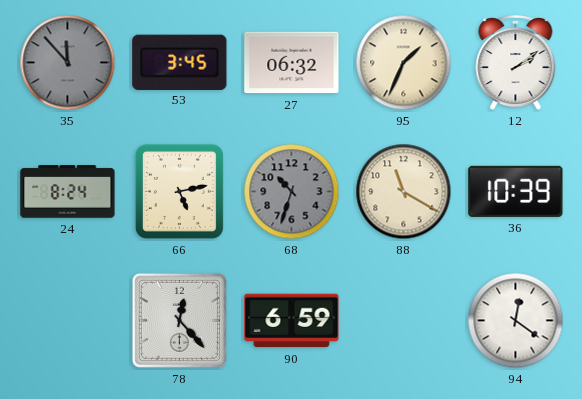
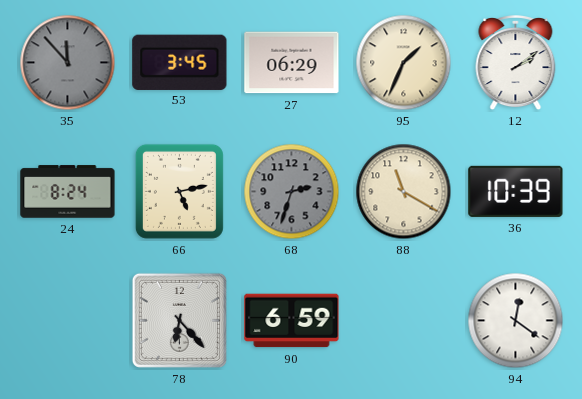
27: 06:32 -> 06:29
68: 10:33 -> 2:33
78: 12:23 -> 6:23
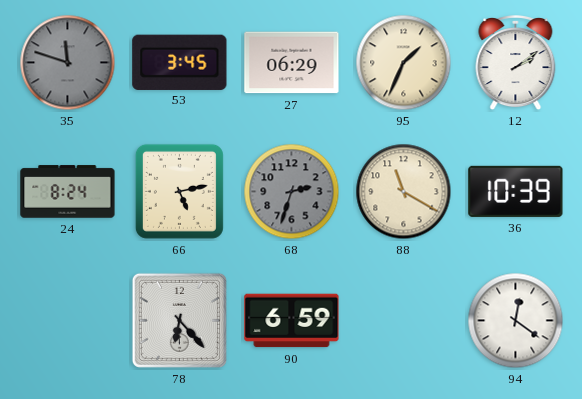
35: 11:53 -> 11:48
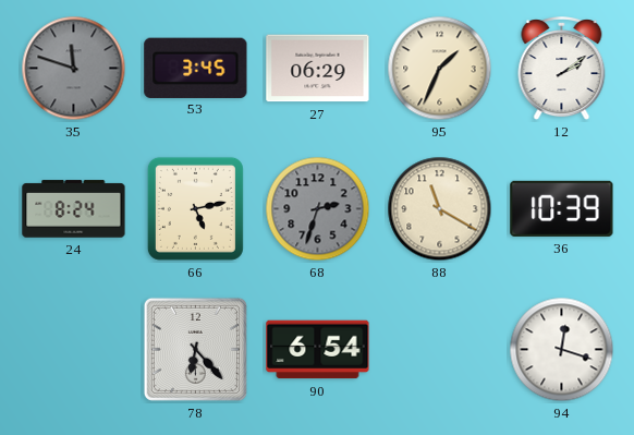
90: 6:59 -> 6:54
94: 12:21 -> 12:18
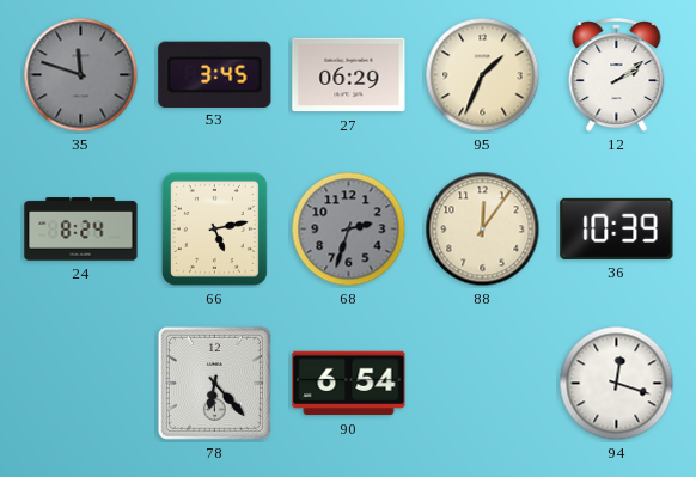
88: 11:20 -> 12:06
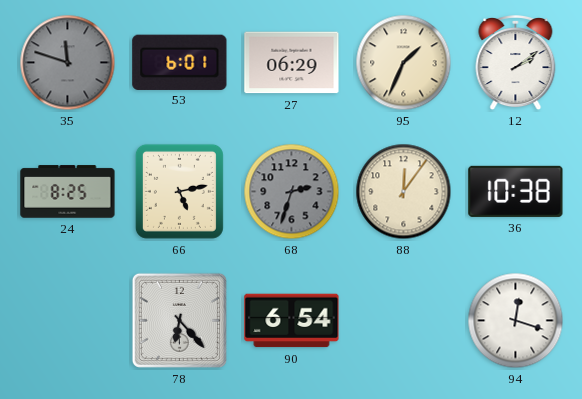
53: 3:45 -> 6:01
24: 8:24 -> 8:25
36: 10:39 -> 10:38
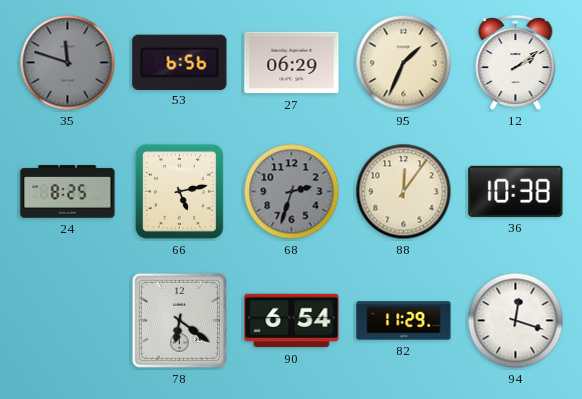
53: 6:01 -> 6:56
78: 6:23 -> 6:21
82: none -> 11:29
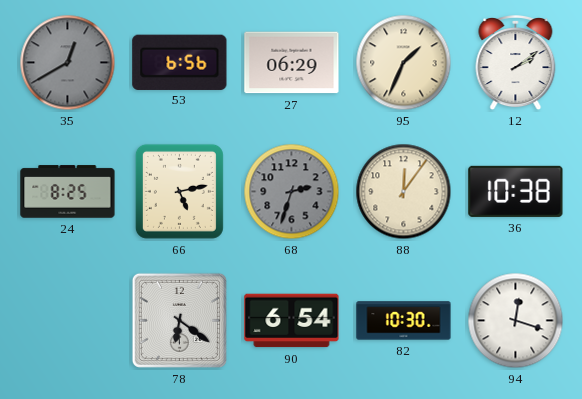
35: 11:48 -> 12:40
82: 11:29 -> 10:30
